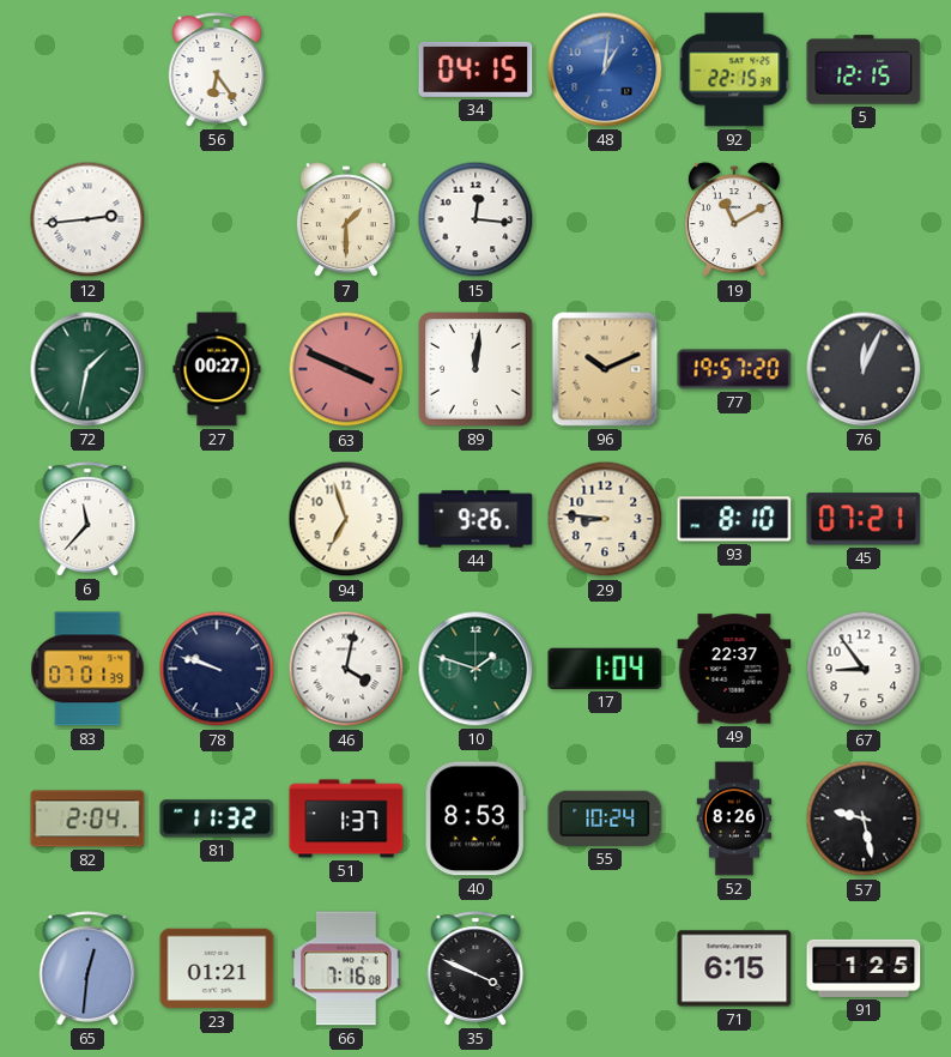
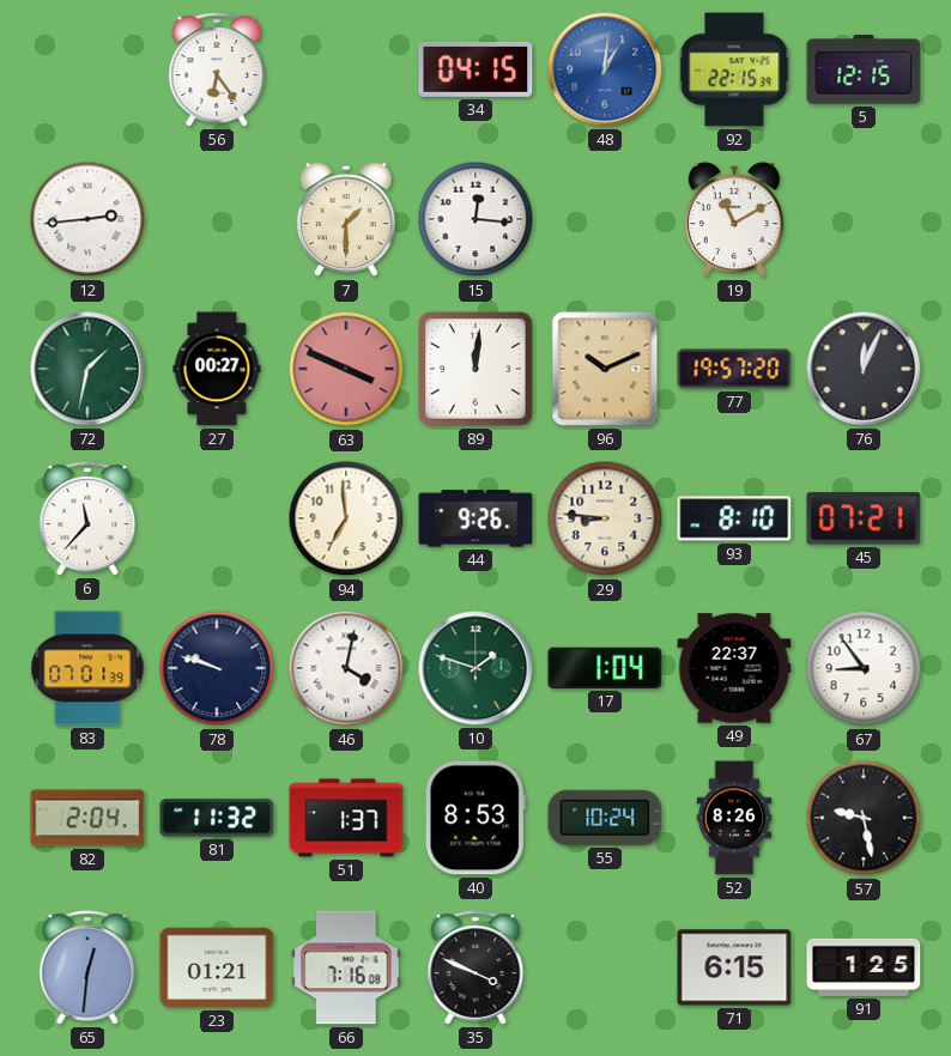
94: 6:57 -> 6:59
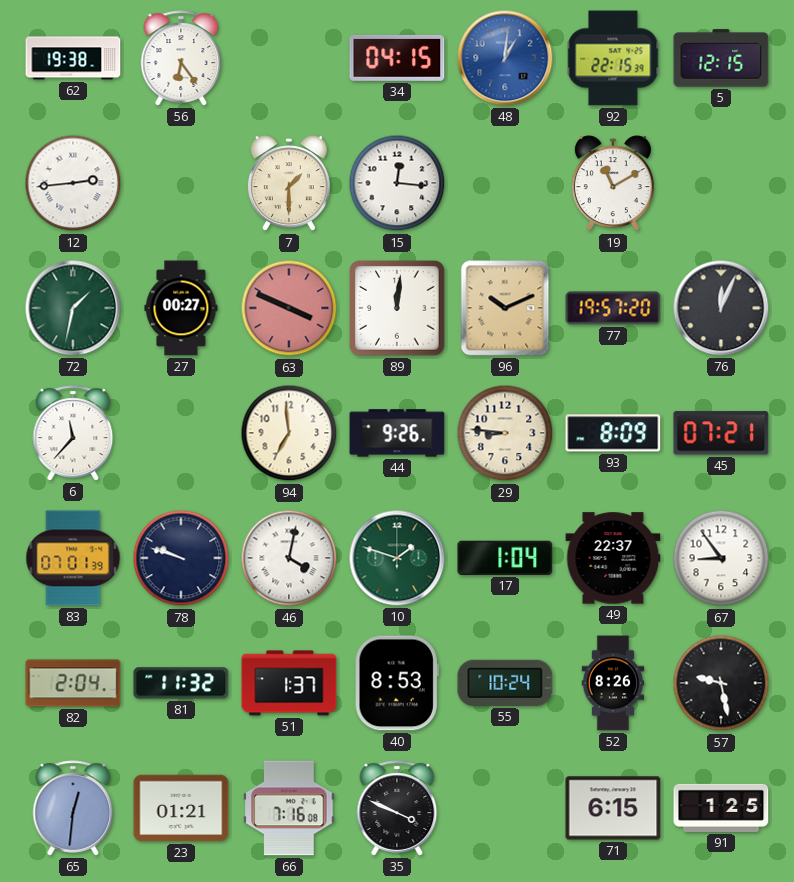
62: none -> 19:38
93: 8:10 -> 8:09
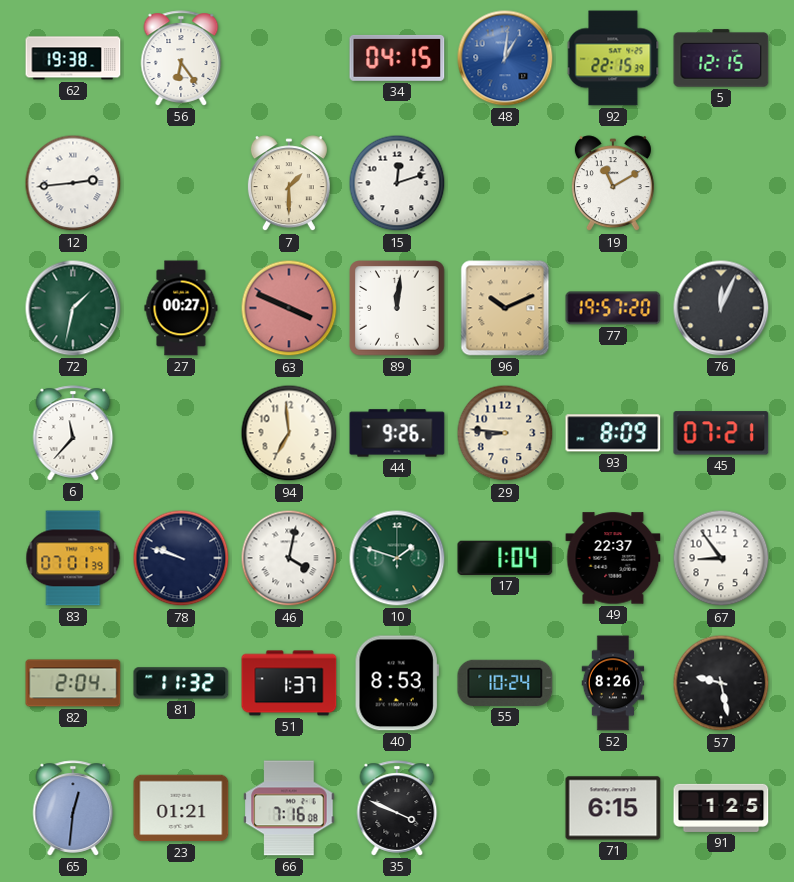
15: 12:16 -> 12:12
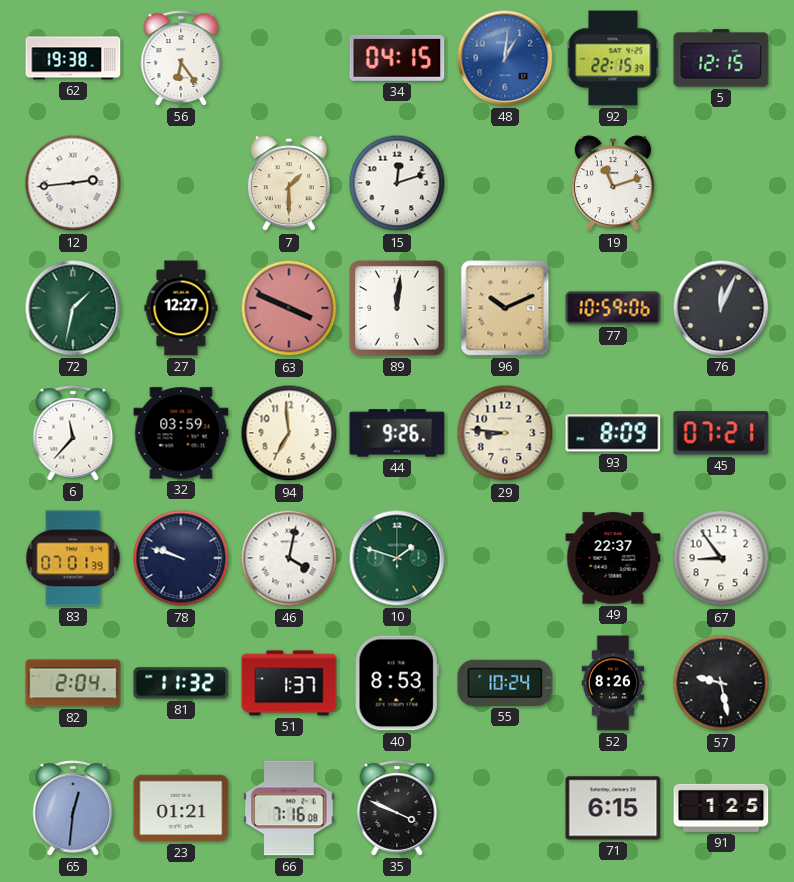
19: 11:10 -> 11:12
27: 00:27 -> 12:27
77: 19:57 -> 10:59
32: none -> 03:59
17: 1:04 -> none
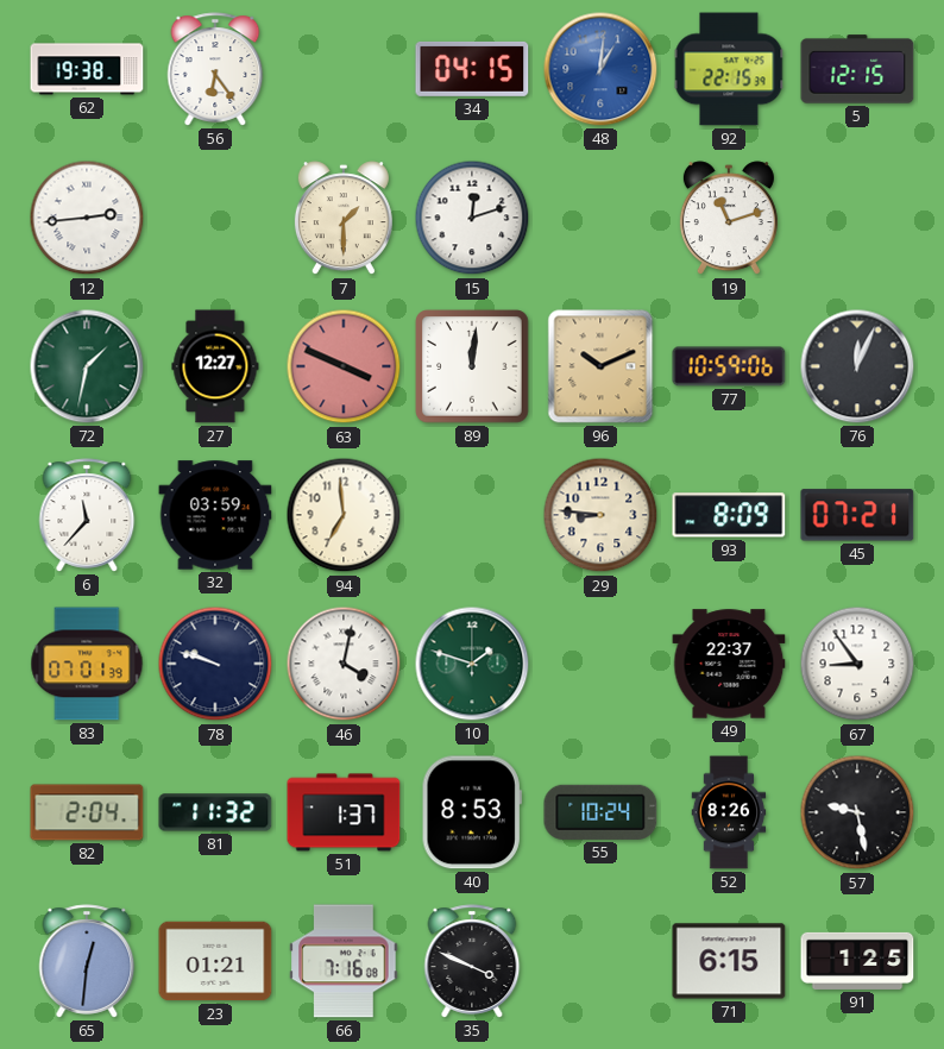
44: 9:26 -> none
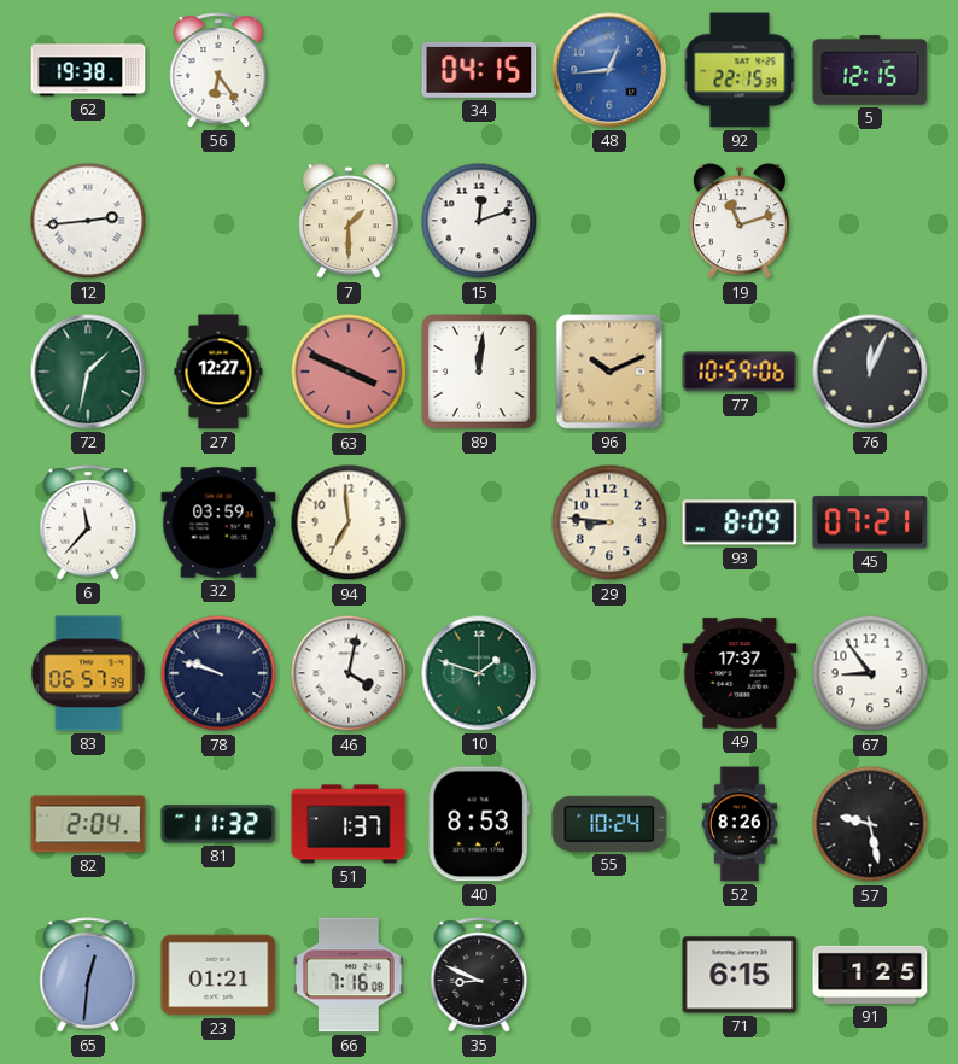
48: 1:01 -> 12:44
83: 07:01 -> 06:57
49: 22:37 -> 17:37
35: 3:49 -> 8:49
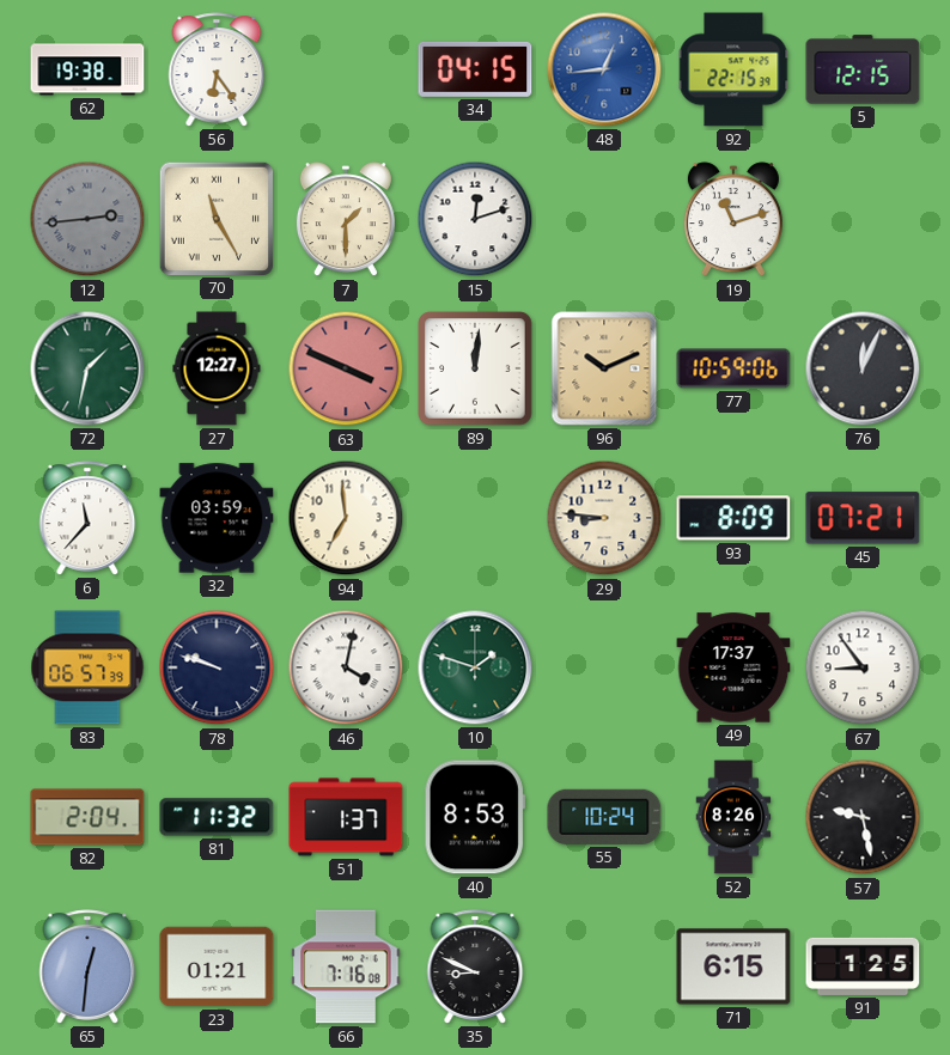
12 dial: white -> grey
70: none -> 11:25
